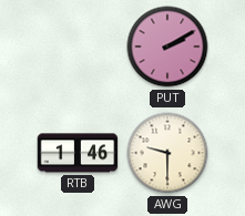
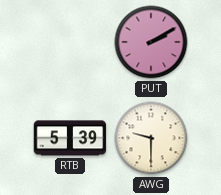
RTB: 1:46 -> 5:39
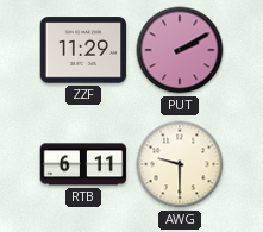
ZZF: none -> 11:29
RTB: 5:39 -> 6:11
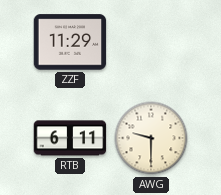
PUT: 2:10 -> none
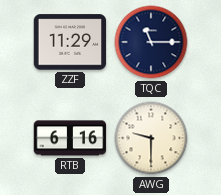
TQC: none -> 11:15
RTB: 6:11 -> 6:16
